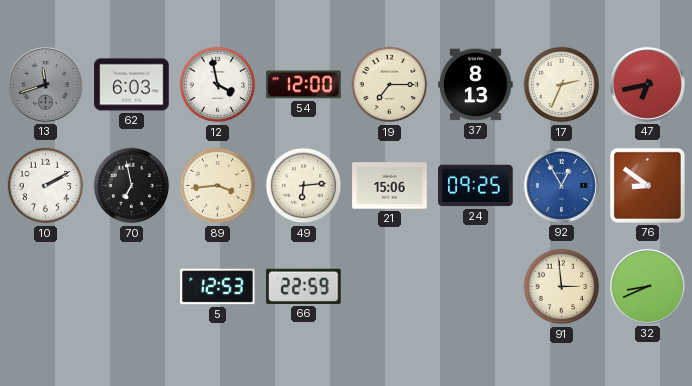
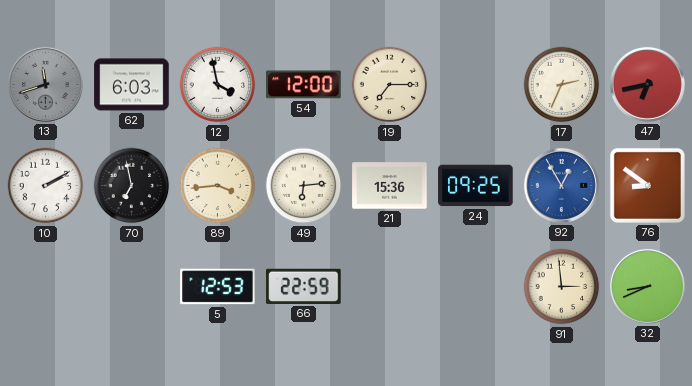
37: 8:13 -> none
21: 15:06 -> 15:36
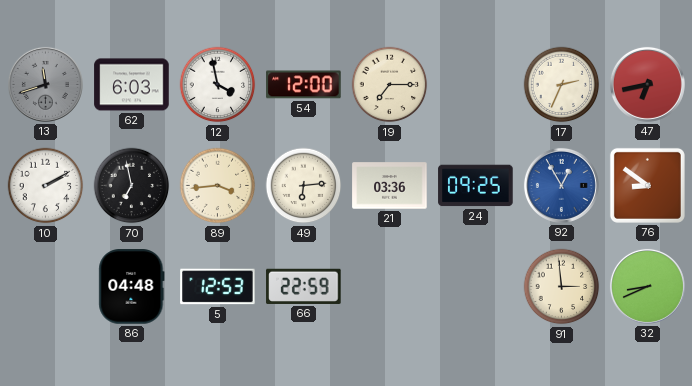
21: 15:36 -> 03:36
86: none -> 04:48
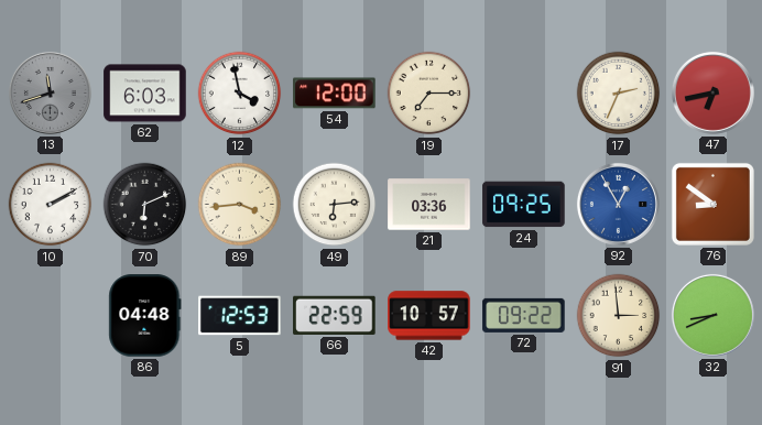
70: 6:58 -> 6:11
42: none -> 10:57
72: none -> 09:22
